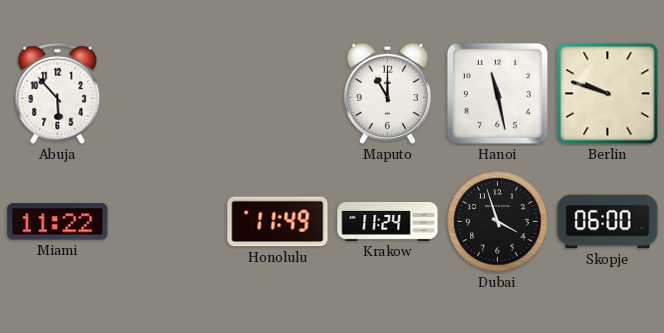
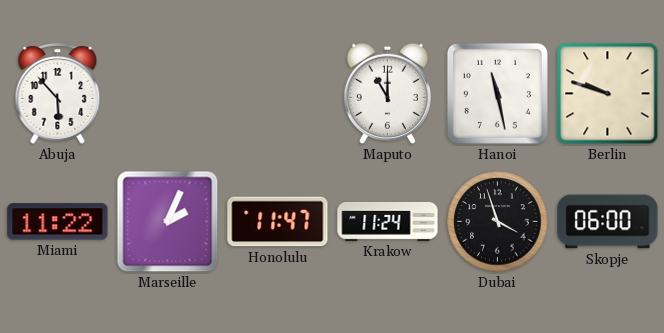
Marseille: none -> 2:04
Honolulu: 11:49 -> 11:47
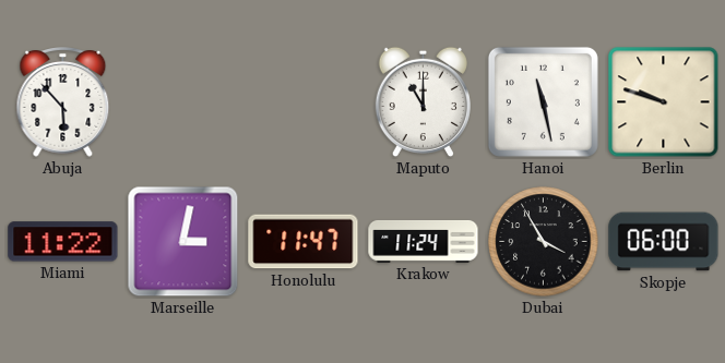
Marseille: 2:04 -> 3:02
Dubai: 3:57 -> 3:55
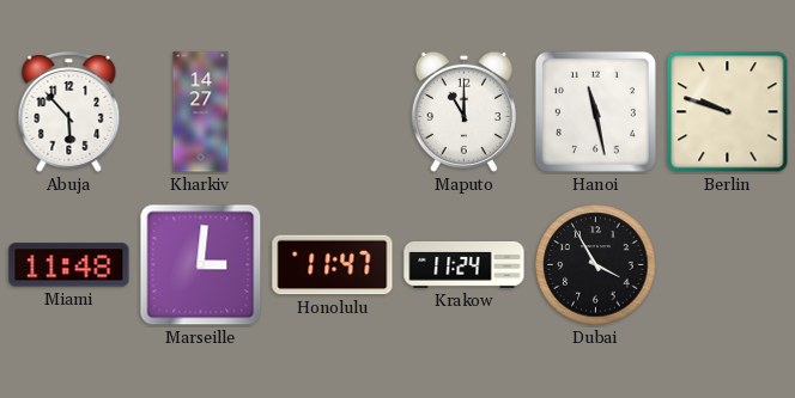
Kharkiv: none -> 14:27
Miami: 11:22 -> 11:48
Marseille: 3:02 -> 3:01
Skopje: 06:00 -> none
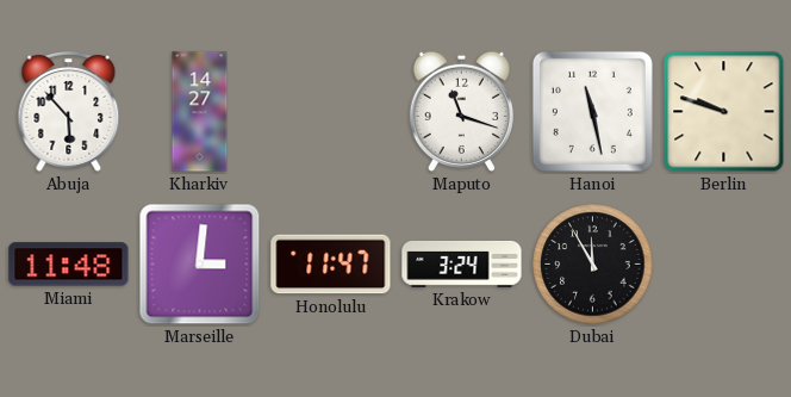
Maputo: 11:00 -> 11:18
Krakow: 11:24 -> 3:24
Dubai: 3:55 -> 11:55
